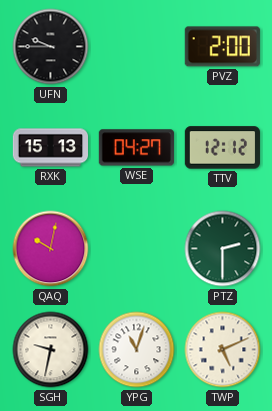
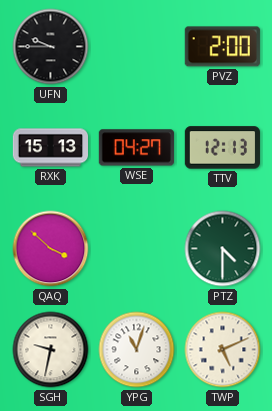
TTV: 12:12 -> 12:13
QAQ: 10:02 -> 3:52
PTZ: 2:30 -> 4:30
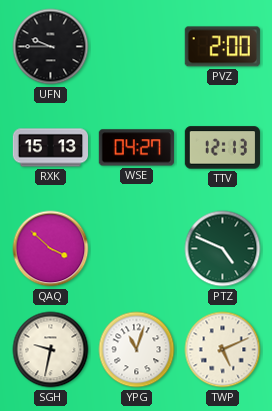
PTZ: 4:30 -> 4:49
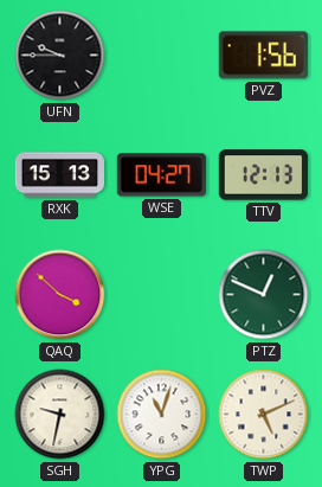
PVZ: 2:00 -> 1:56
PTZ: 4:49 -> 12:49
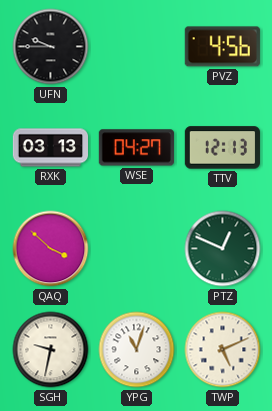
PVZ: 1:56 -> 4:56
RXK: 15:13 -> 03:13
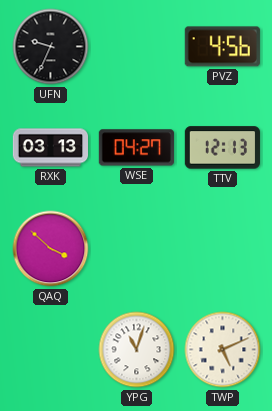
UFN: 9:45 -> 9:34
PTZ: 12:49 -> none
SGH: 9:32 -> none
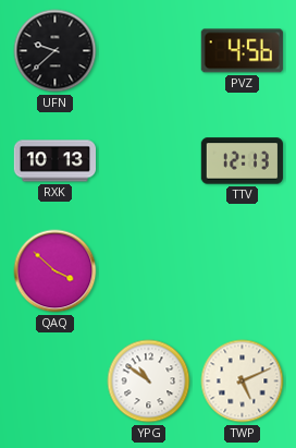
UFN: 9:34 -> 9:38
RXK: 03:13 -> 10:13
WSE: 04:27 -> none
YPG: 11:03 -> 10:51
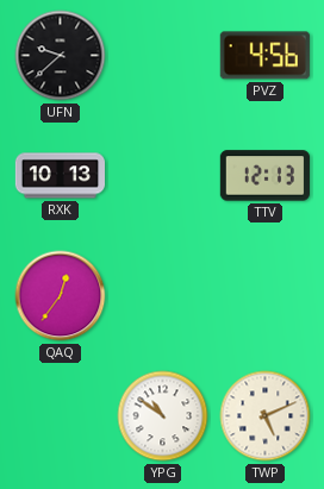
QAQ: 3:52 -> 12:36
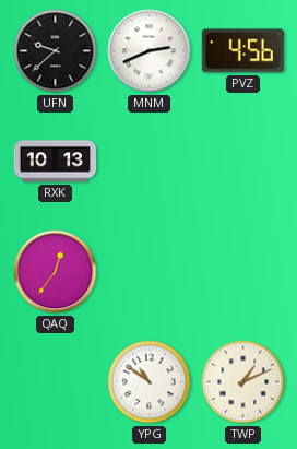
MNM: none -> 2:41
TTV: 12:13 -> none
TWP: 5:11 -> 1:11
